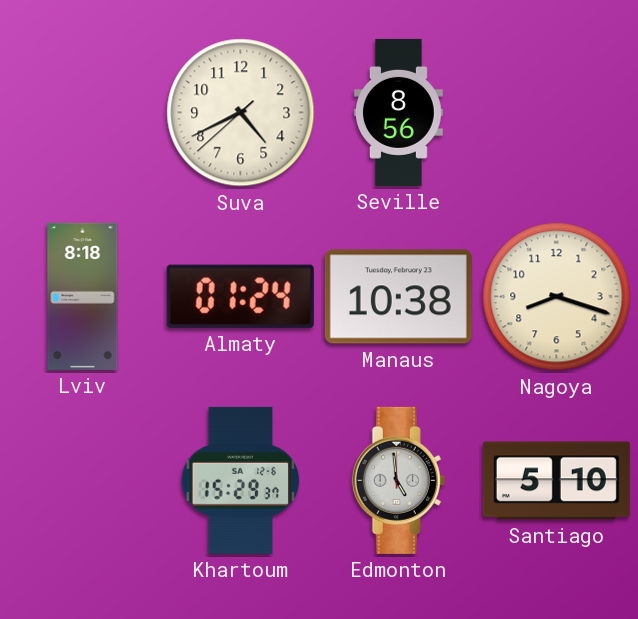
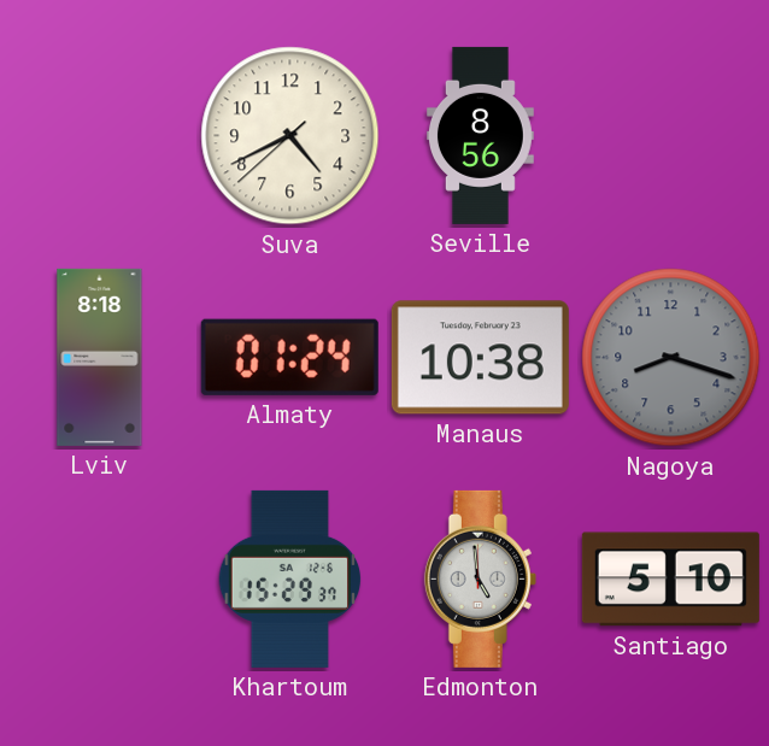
Nagoya dial: cream -> grey
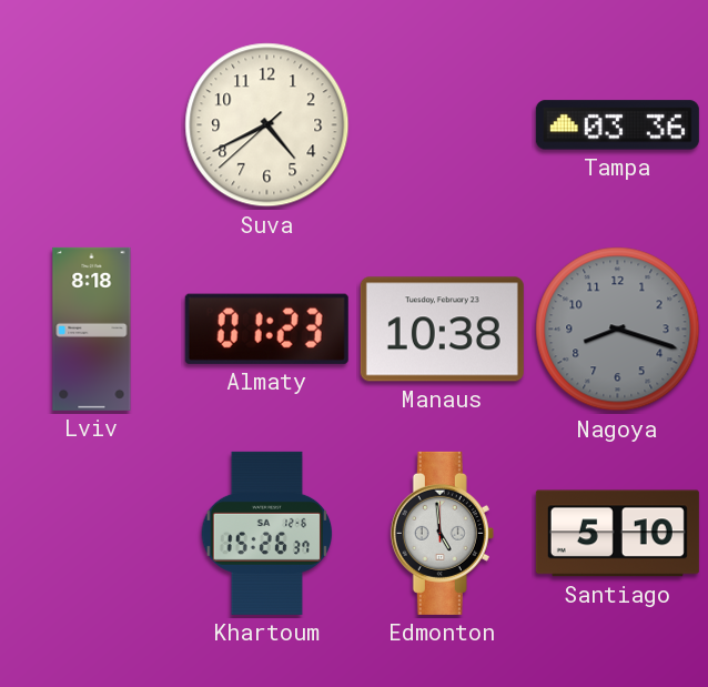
Seville: 8:56 -> none
Tampa: none -> 03:36
Almaty: 01:24 -> 01:23
Khartoum: 15:29 -> 15:26
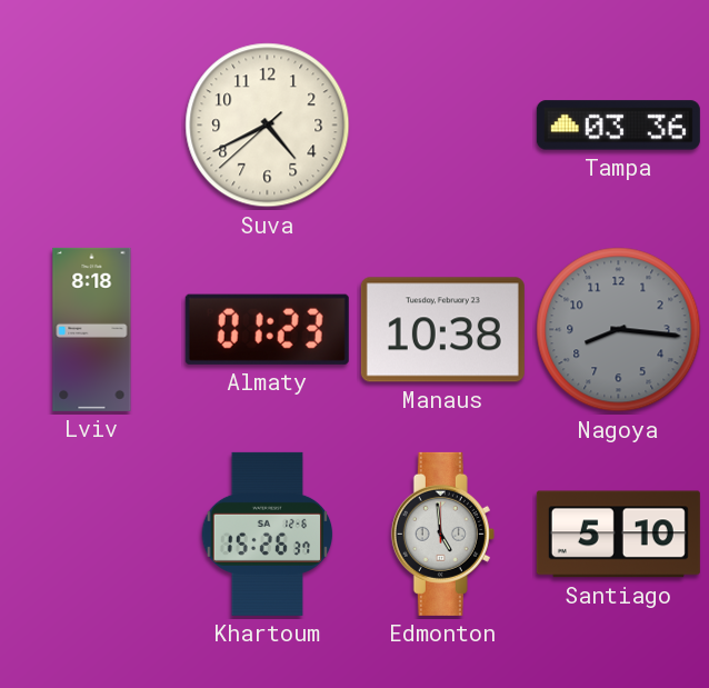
Nagoya: 8:18 -> 8:16
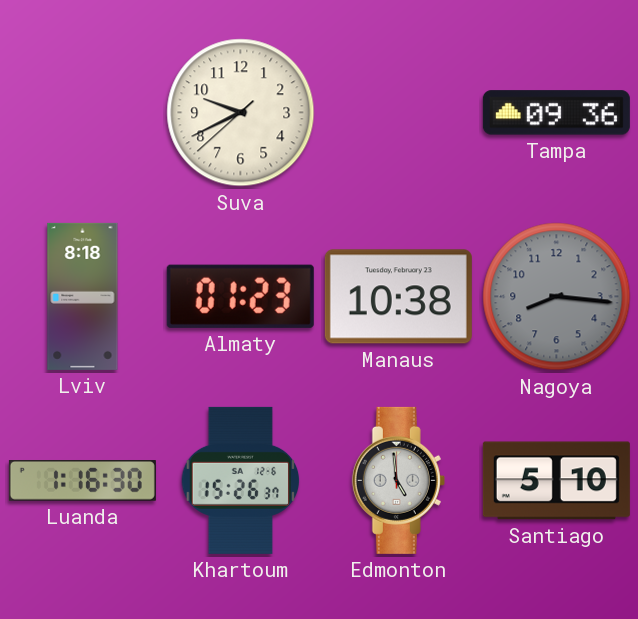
Suva: 4:40 -> 9:40
Tampa: 03:36 -> 09:36
Luanda: none -> 1:16
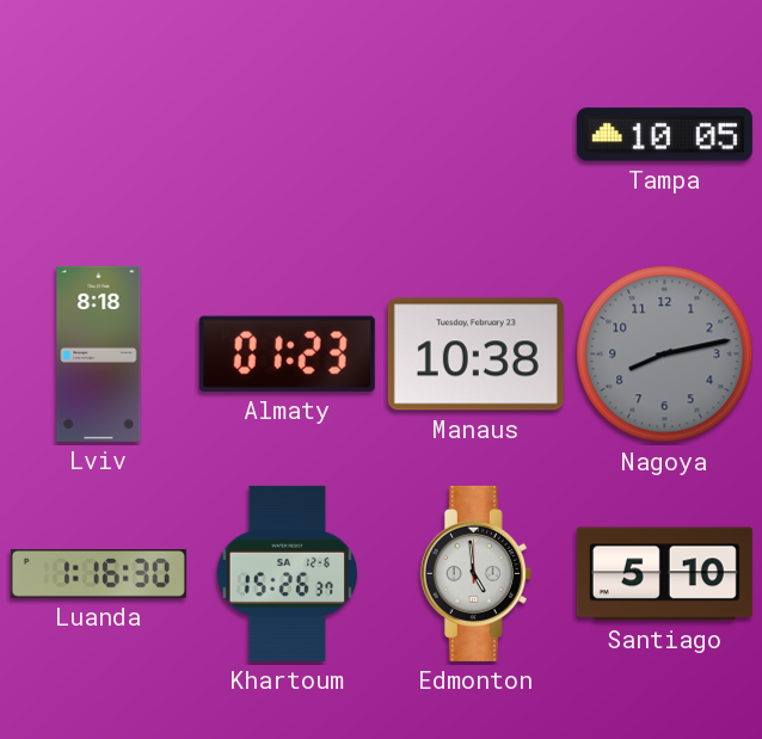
Suva: 9:40 -> none
Tampa: 09:36 -> 10:05
Nagoya: 8:16 -> 8:13
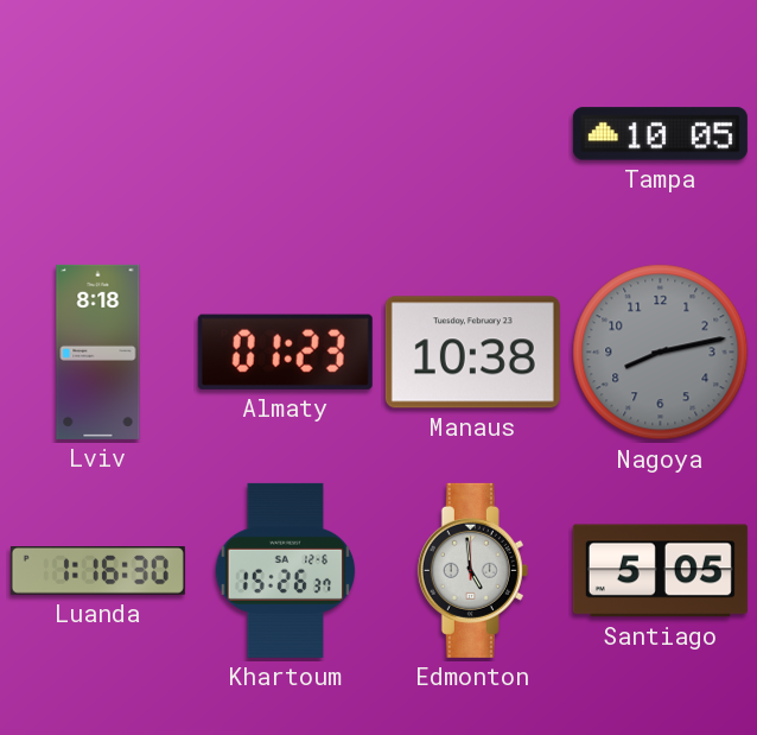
Santiago: 5:10 -> 5:05
